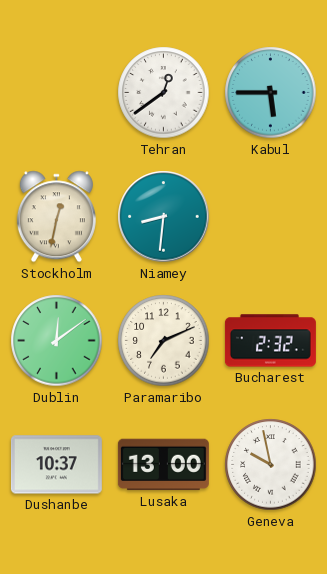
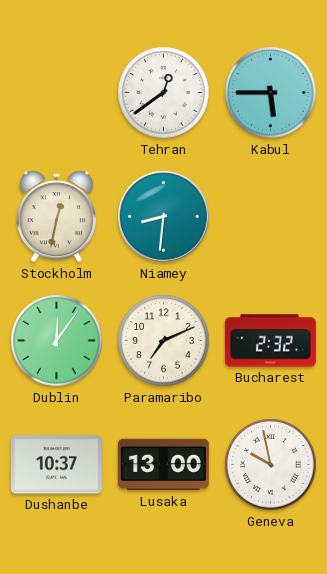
Dublin: 12:09 -> 12:06
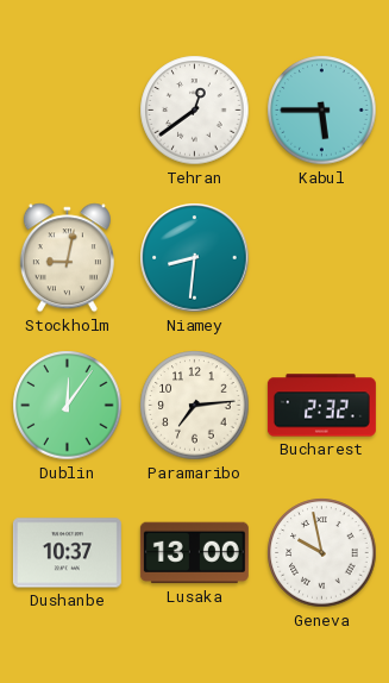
Stockholm: 12:32 -> 9:02
Paramaribo: 7:11 -> 7:14
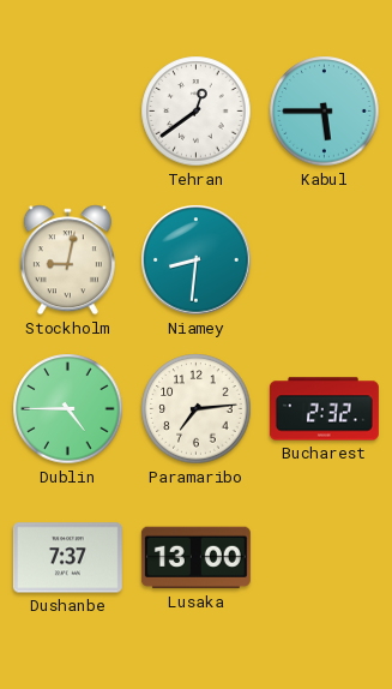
Dublin: 12:06 -> 4:45
Dushanbe: 10:37 -> 7:37
Geneva: 9:58 -> none
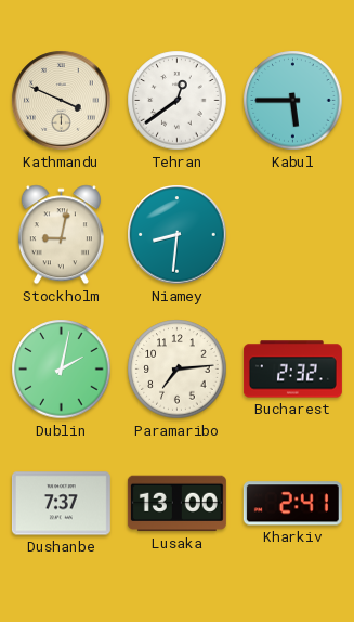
Kathmandu: none -> 3:49
Dublin: 4:45 -> 2:02
Kharkiv: none -> 2:41
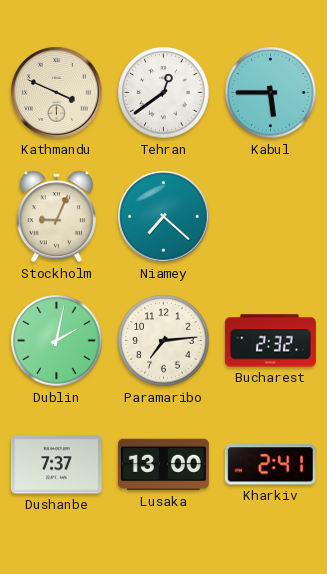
Stockholm: 9:02 -> 9:04
Niamey: 8:31 -> 7:22
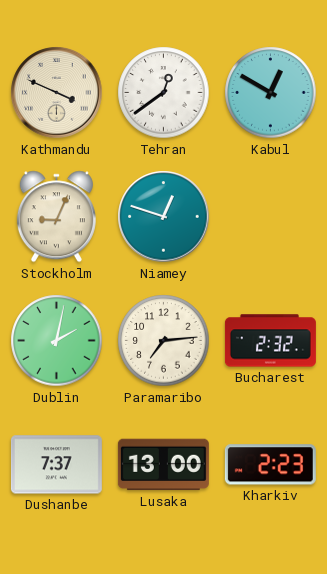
Kabul: 5:45 -> 12:50
Niamey: 7:22 -> 12:48
Kharkiv: 2:41 -> 2:23
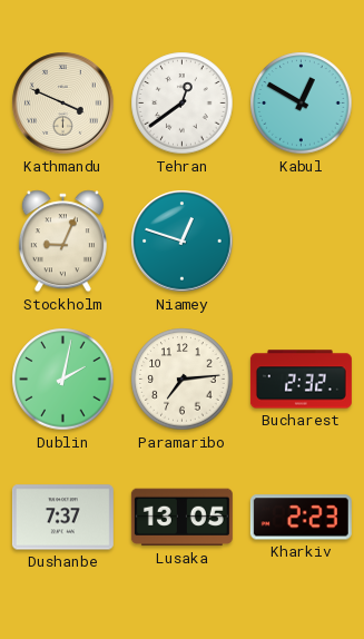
Lusaka: 13:00 -> 13:05
